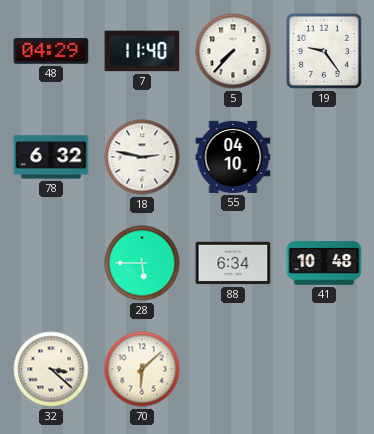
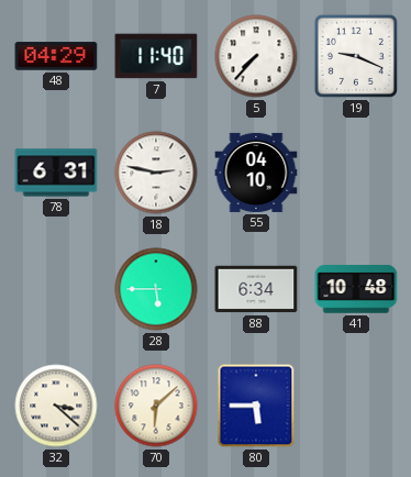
19: 9:24 -> 9:19
78: 6:32 -> 6:31
80: none -> 5:45
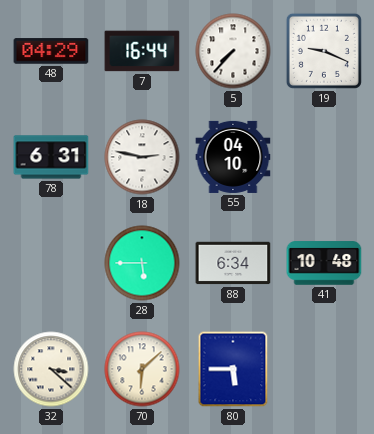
7: 11:40 -> 16:44
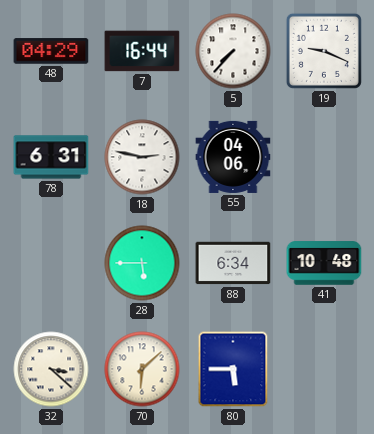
55: 04:10 -> 04:06
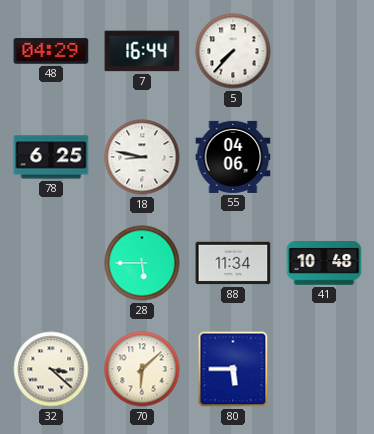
19: 9:19 -> none
78: 6:31 -> 6:25
18: 2:47 -> 8:47
88: 6:34 -> 11:34
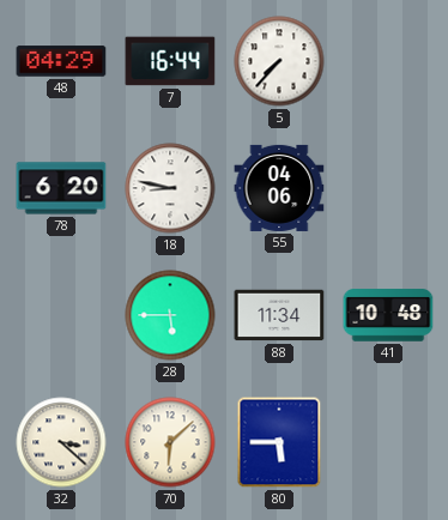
78: 6:25 -> 6:20
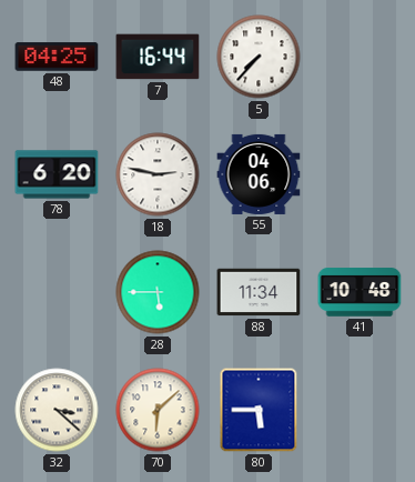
48: 04:29 -> 04:25
18: 8:47 -> 2:47
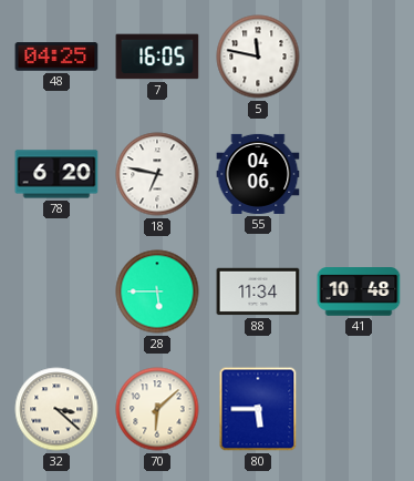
7: 16:44 -> 16:05
5: 7:37 -> 11:47
18: 2:47 -> 6:47
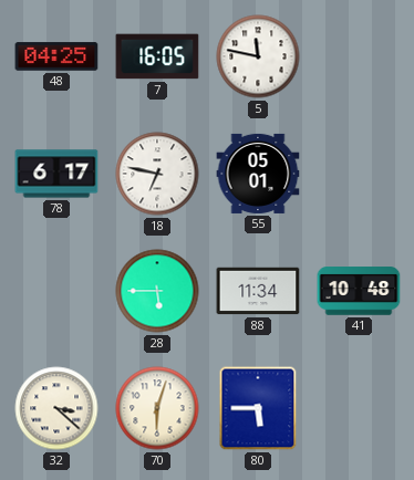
78: 6:20 -> 6:17
55: 04:06 -> 05:01
70: 6:08 -> 6:03
